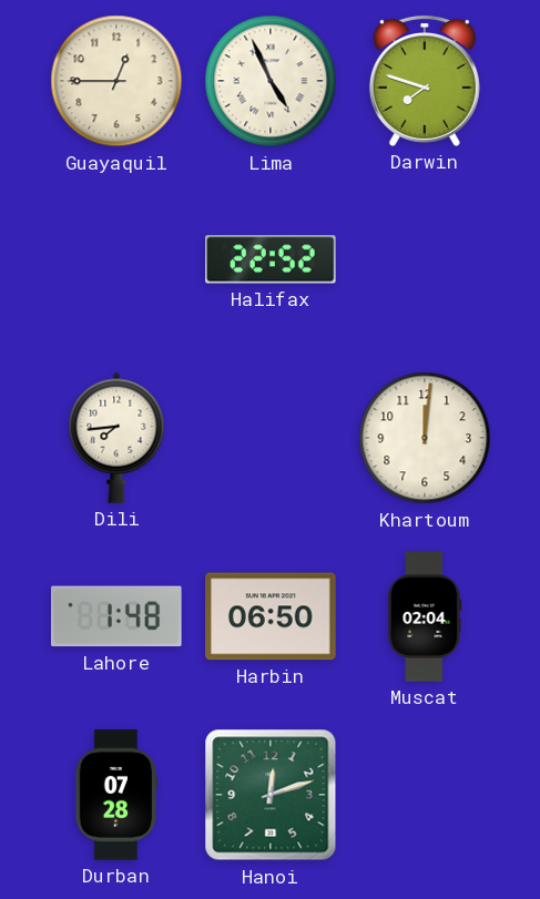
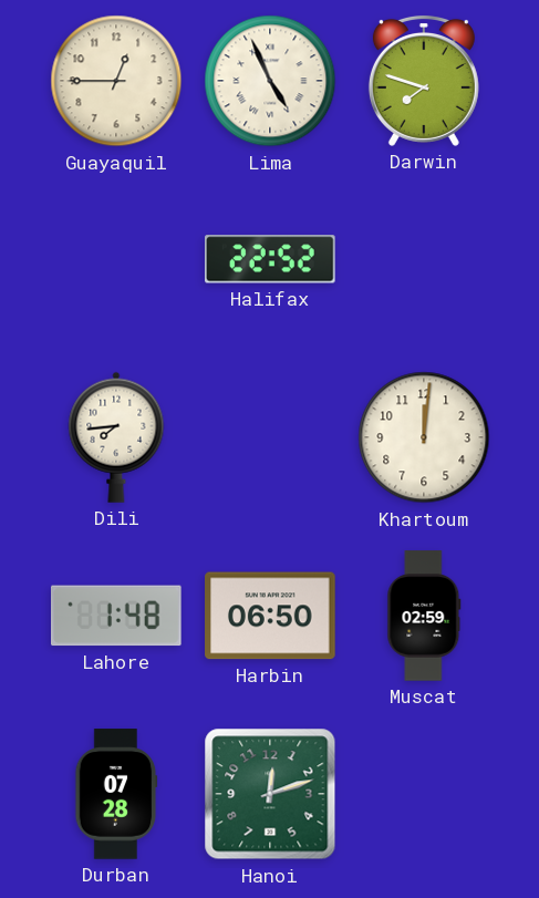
Muscat: 02:04 -> 02:59
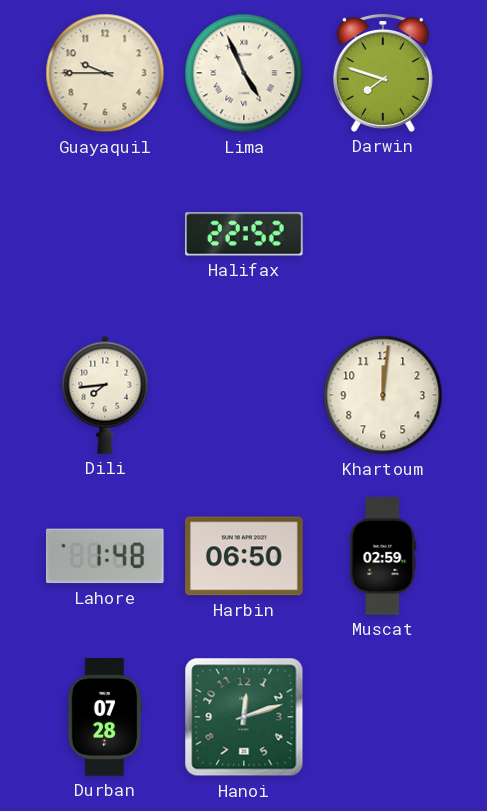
Guayaquil: 12:45 -> 9:45
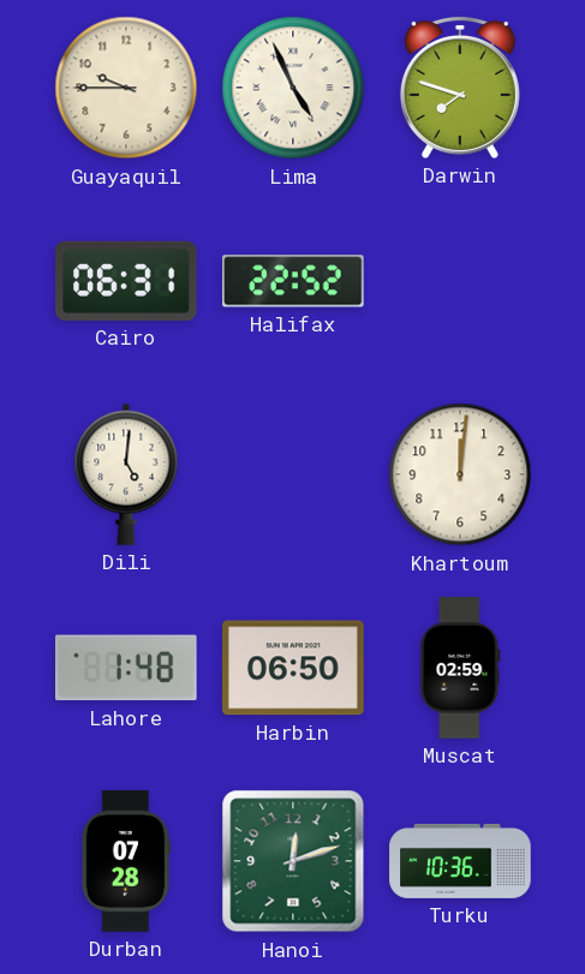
Cairo: none -> 06:31
Dili: 7:44 -> 5:01
Turku: none -> 10:36
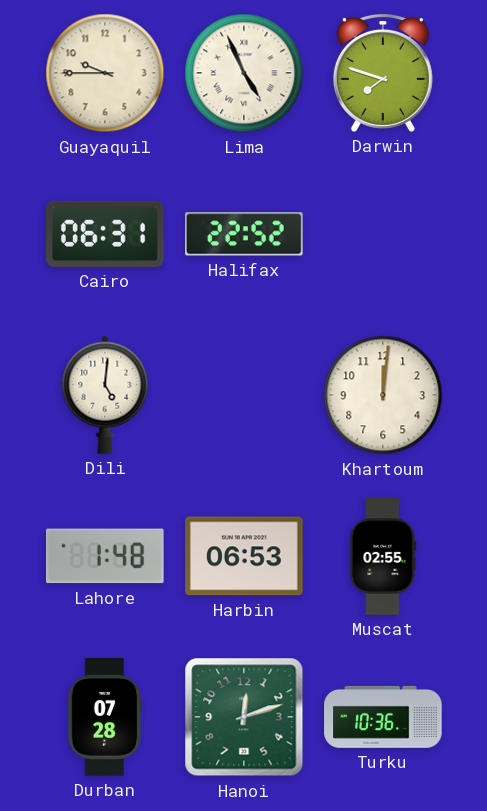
Harbin: 06:50 -> 06:53
Muscat: 02:59 -> 02:55
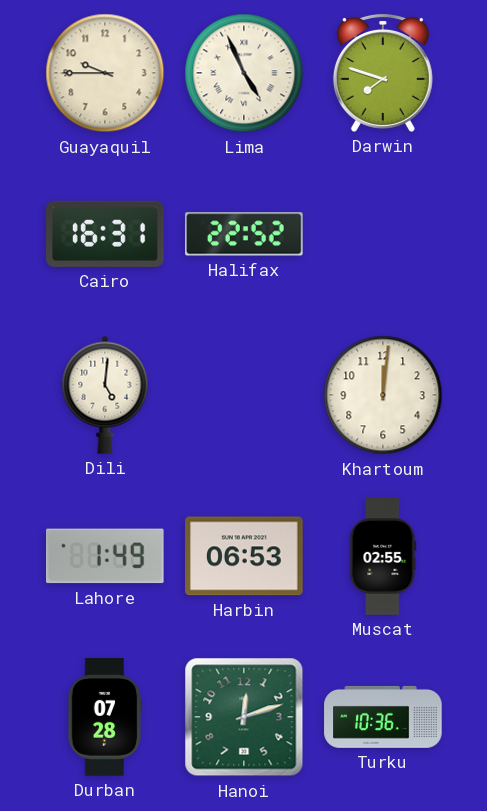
Cairo: 06:31 -> 16:31
Lahore: 1:48 -> 1:49
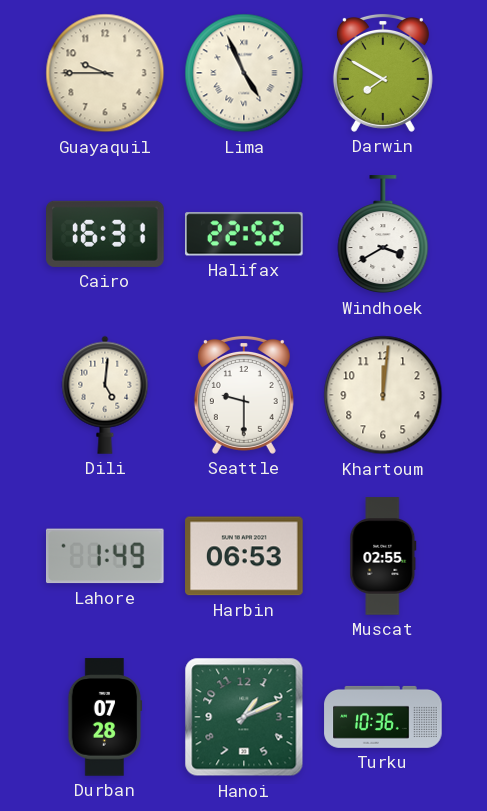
Darwin: 7:48 -> 7:50
Windhoek: none -> 3:40
Seattle: none -> 9:30
Hanoi: 12:12 -> 1:11
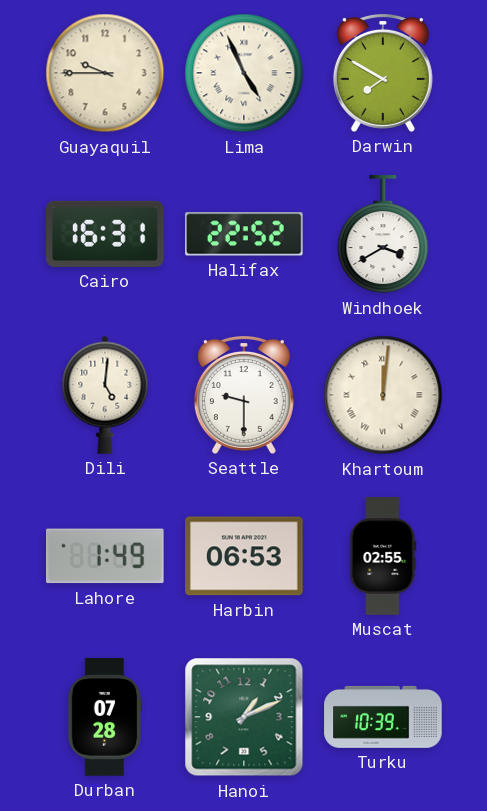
Khartoum numerals: Arabic -> Roman
Turku: 10:36 -> 10:39
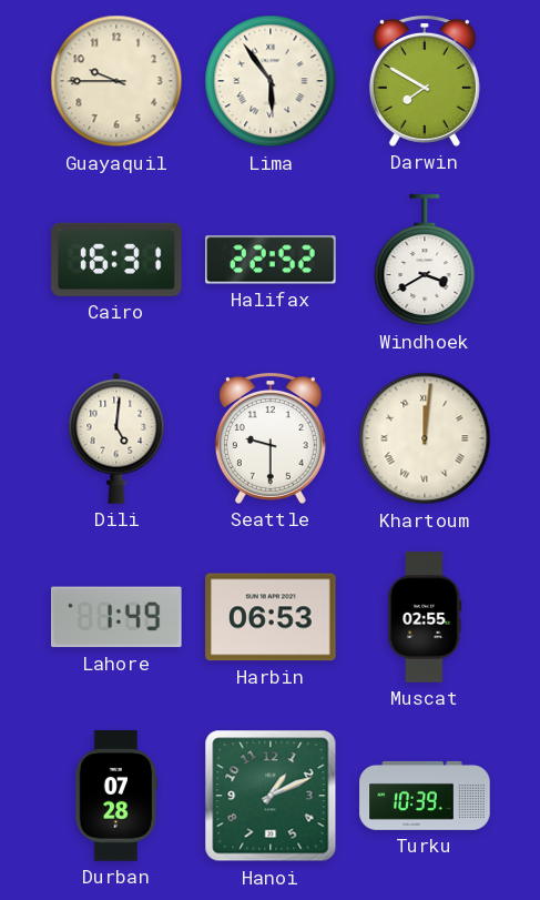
Lima: 4:56 -> 5:54
